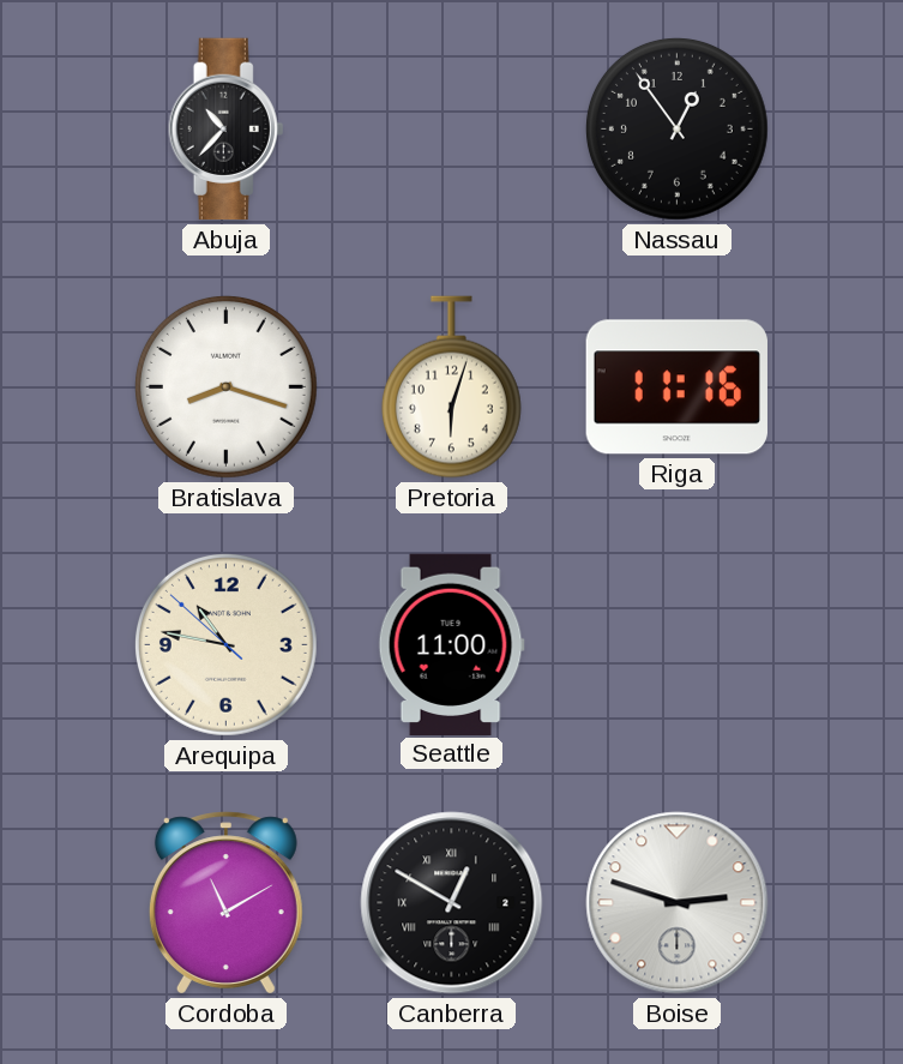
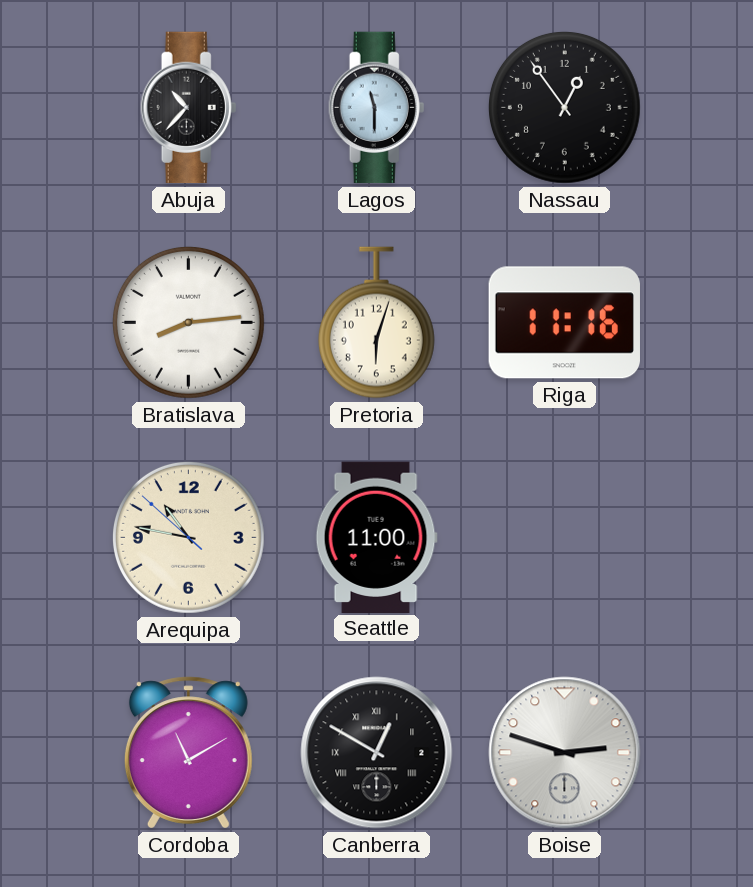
Lagos: none -> 11:30
Bratislava: 8:18 -> 8:14
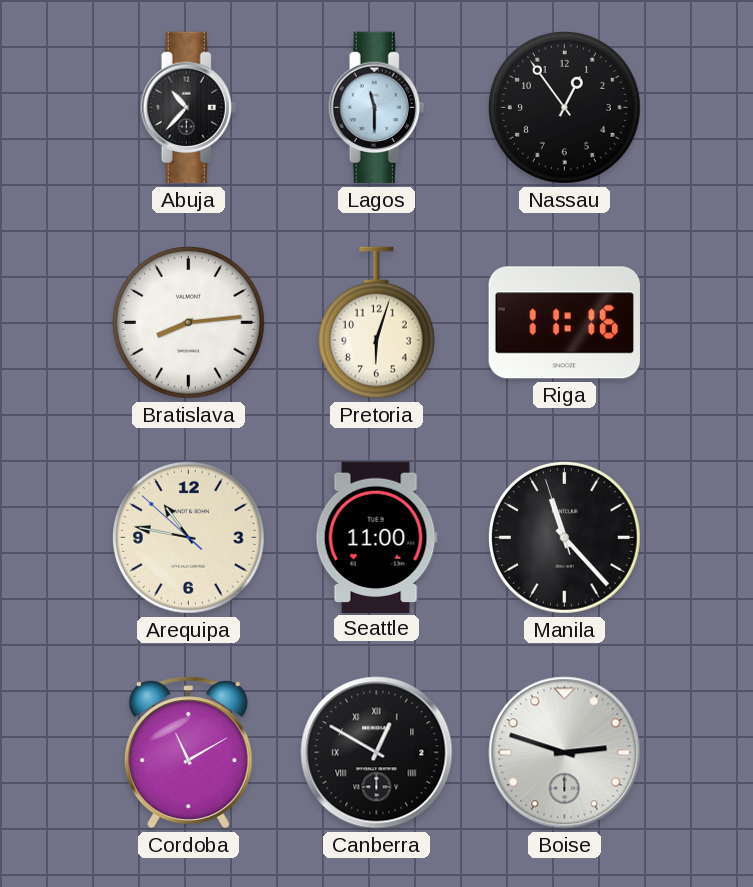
Manila: none -> 11:22
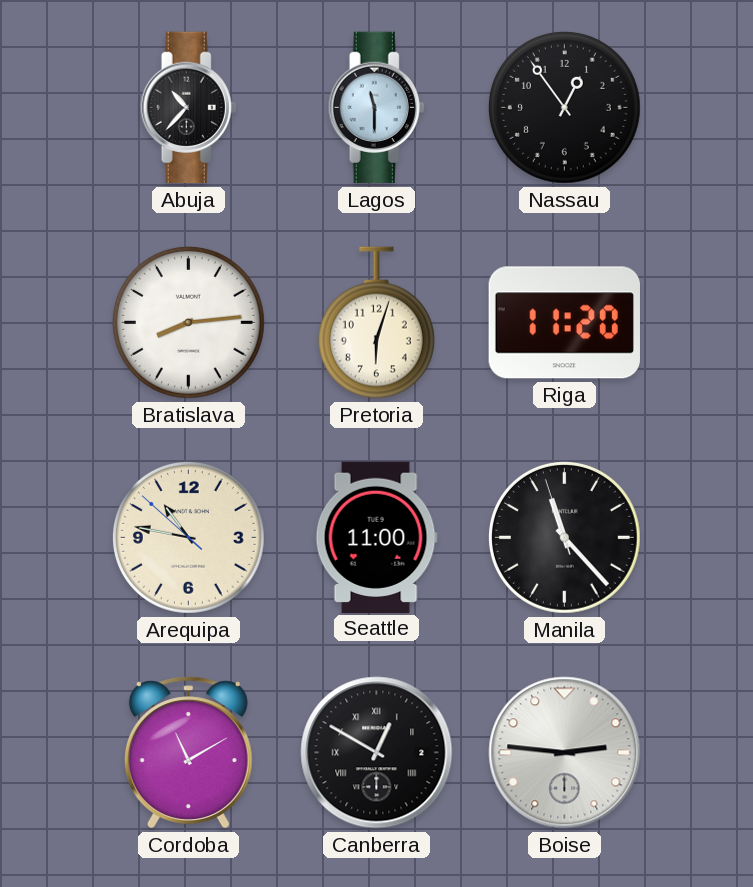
Riga: 11:16 -> 11:20
Boise: 2:48 -> 2:46
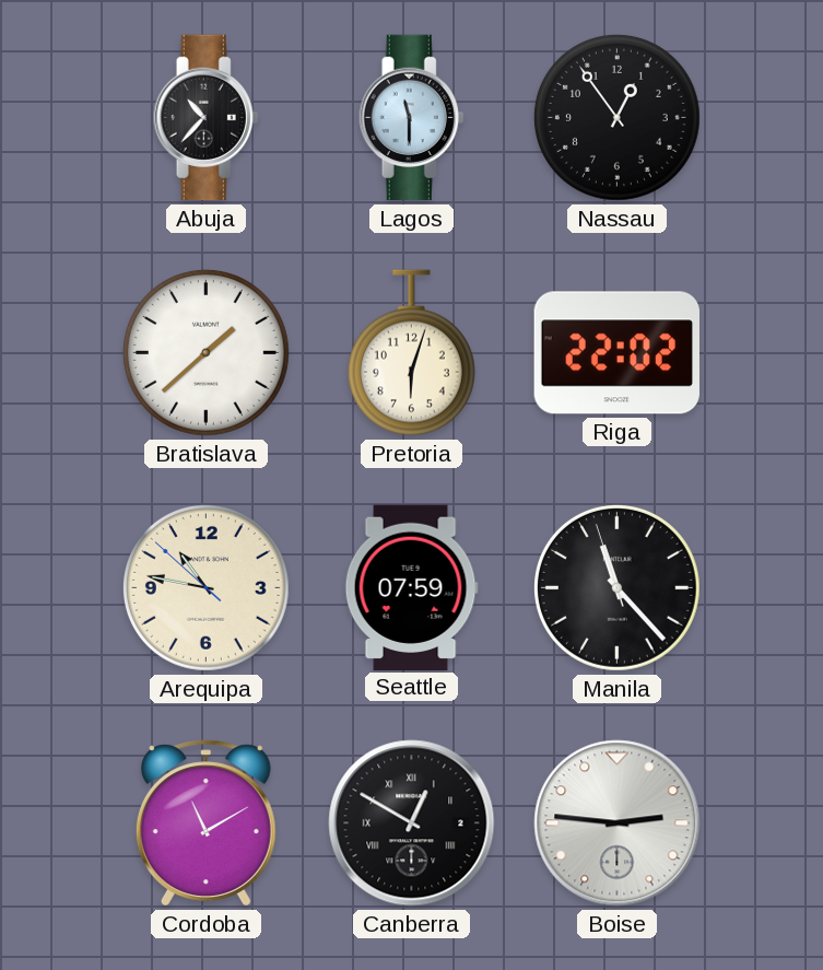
Bratislava: 8:14 -> 1:38
Riga: 11:20 -> 22:02
Seattle: 11:00 -> 07:59
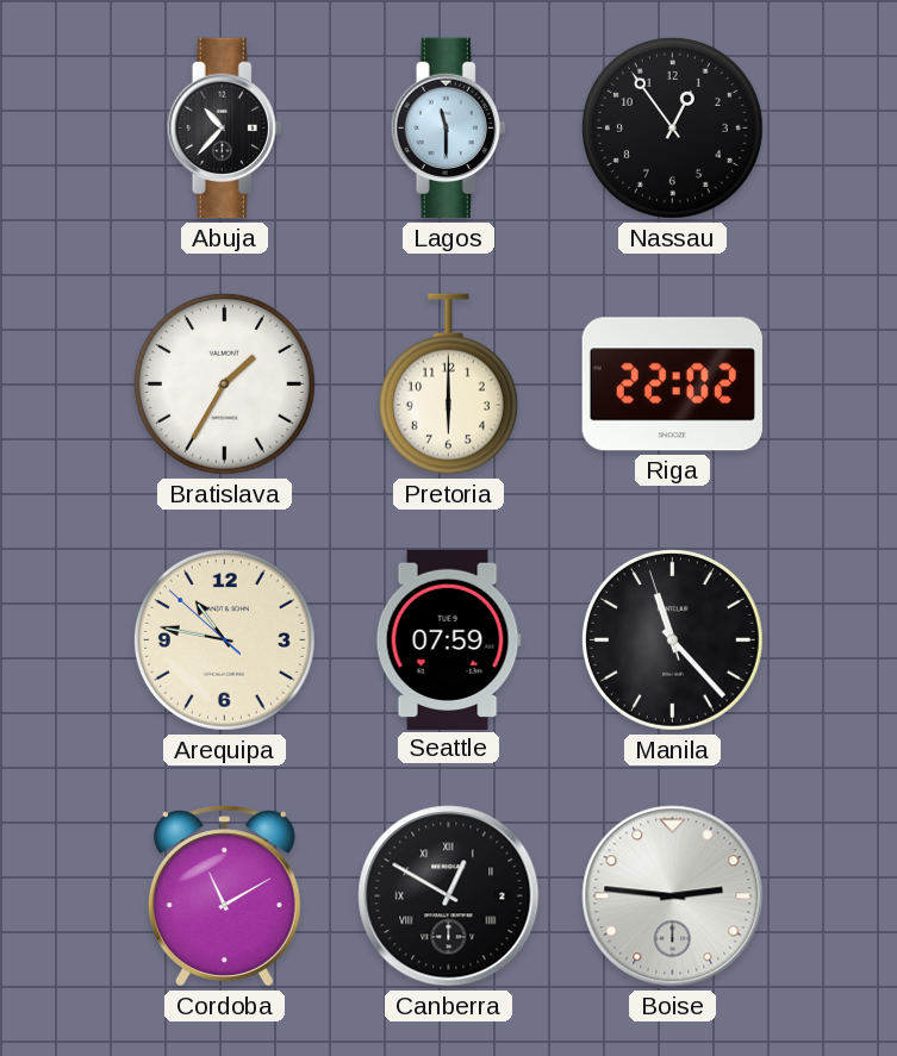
Bratislava: 1:38 -> 1:35
Pretoria: 6:03 -> 6:00
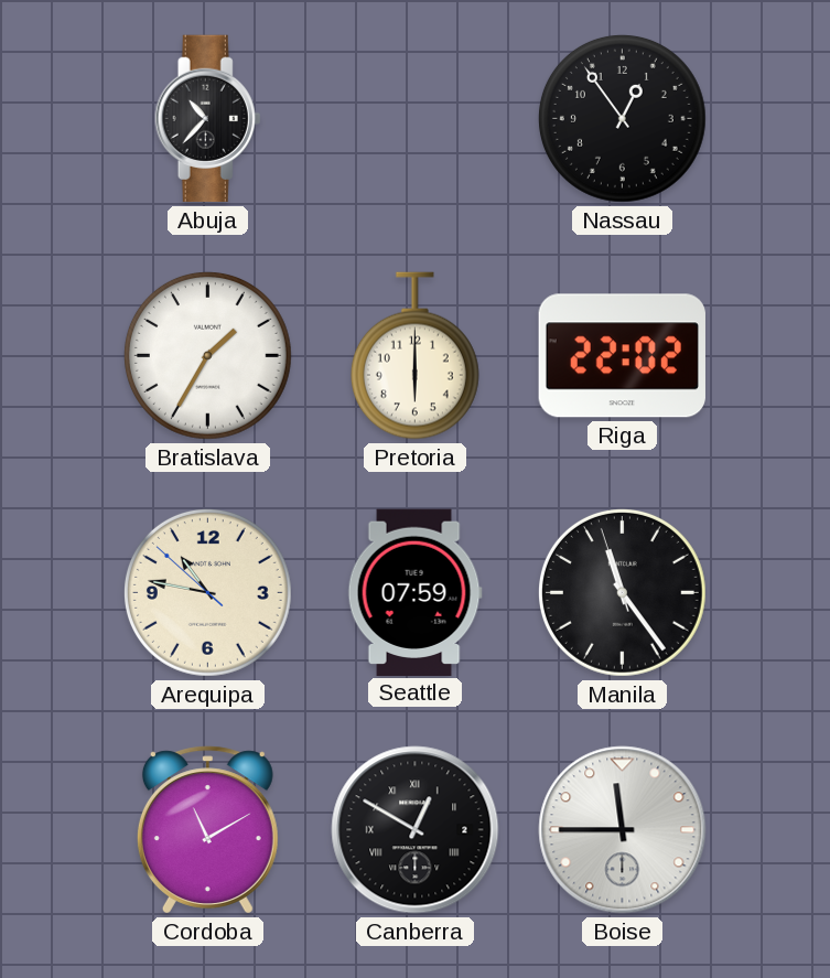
Lagos: 11:30 -> none
Manila: 11:22 -> 11:23
Boise: 2:46 -> 11:45
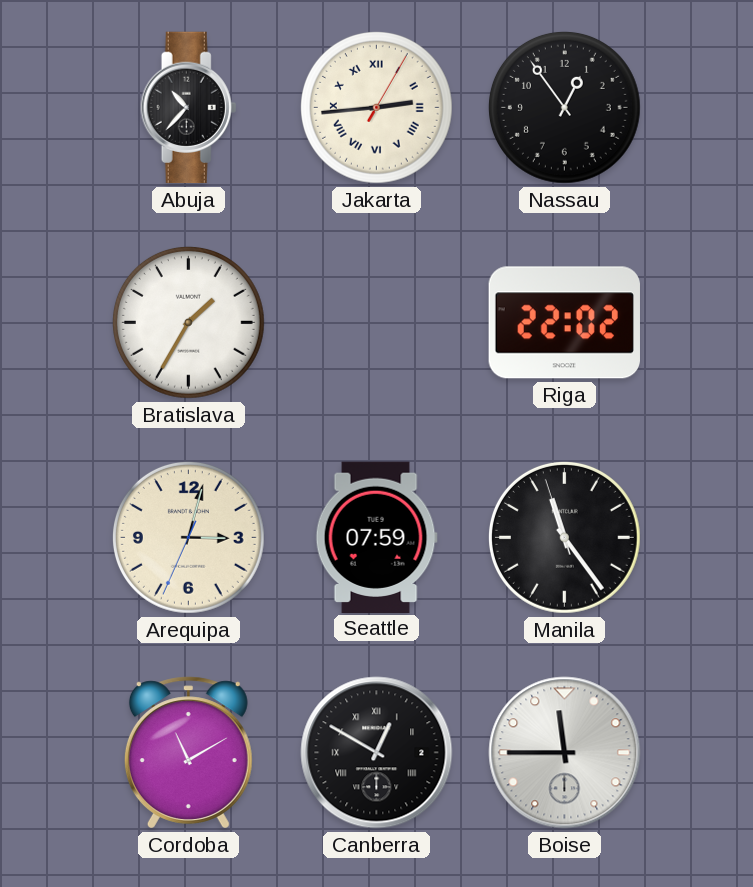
Jakarta: none -> 2:44
Pretoria: 6:00 -> none
Arequipa: 10:46 -> 3:02
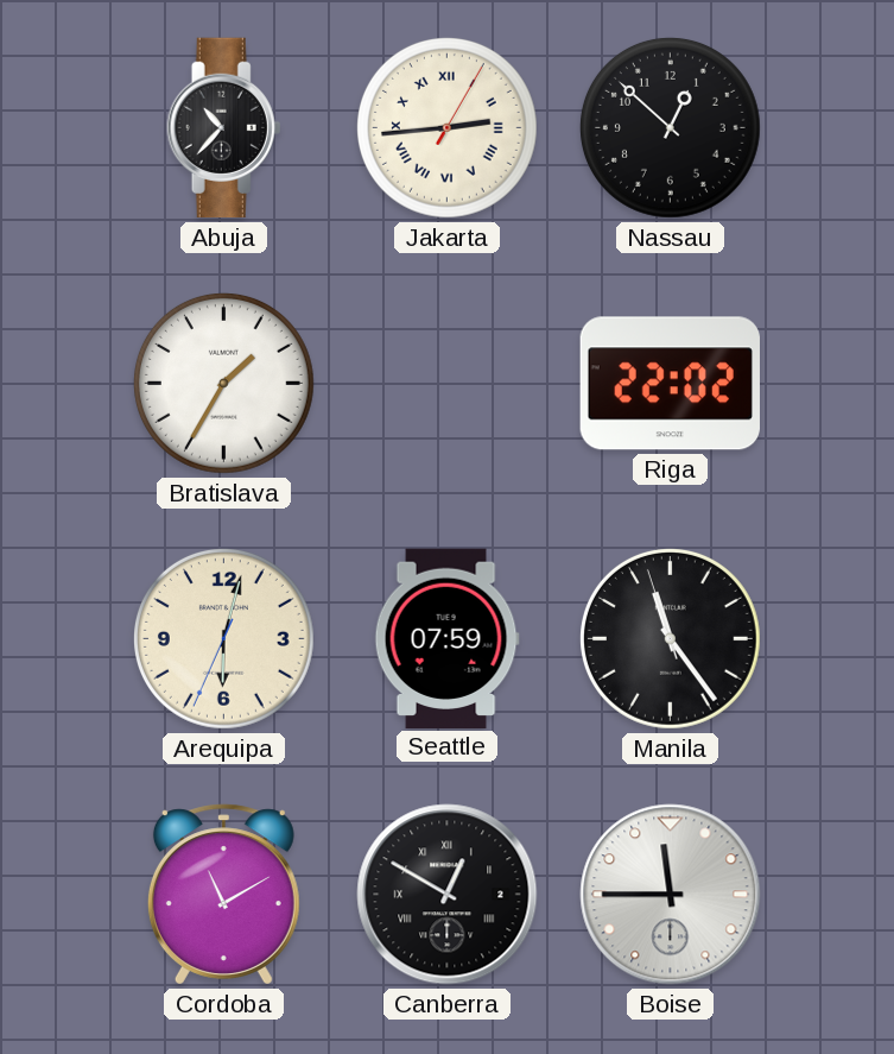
Nassau: 12:54 -> 12:52
Arequipa: 3:02 -> 6:02
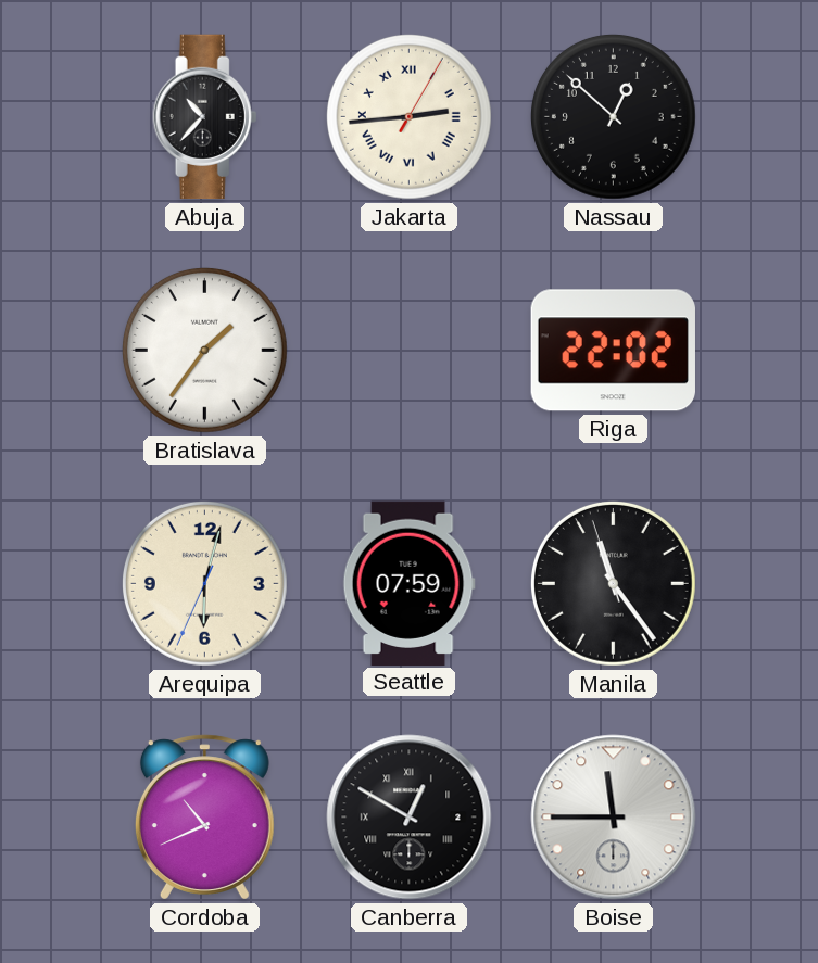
Bratislava: 1:35 -> 1:36
Cordoba: 11:10 -> 10:41
